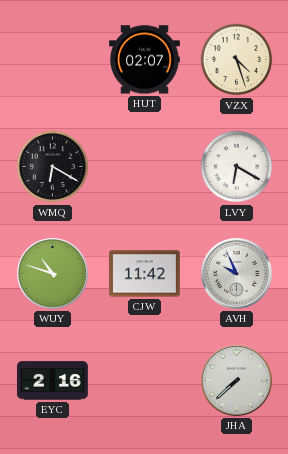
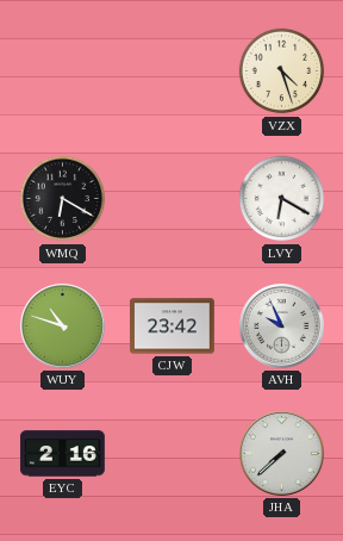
HUT: 02:07 -> none
CJW: 11:42 -> 23:42
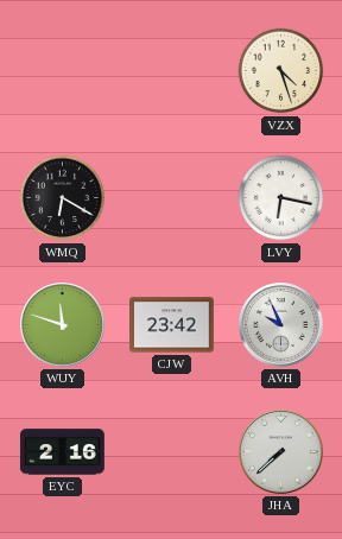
LVY: 6:20 -> 6:17
WUY: 10:48 -> 11:48
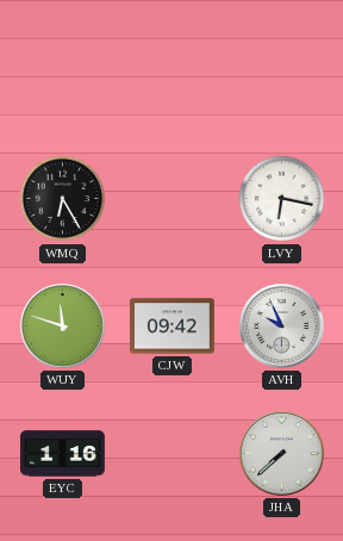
VZX: 4:27 -> none
WMQ: 6:20 -> 6:25
CJW: 23:42 -> 09:42
EYC: 2:16 -> 1:16
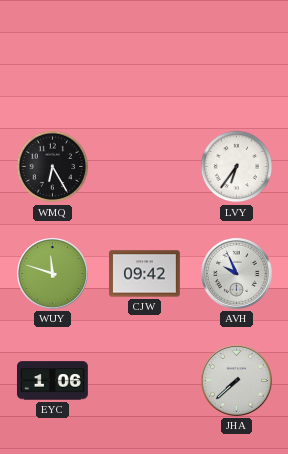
LVY: 6:17 -> 6:36
EYC: 1:16 -> 1:06
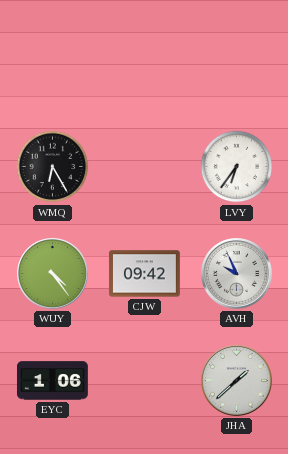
WUY: 11:48 -> 4:24
JHA: 7:38 -> 1:38
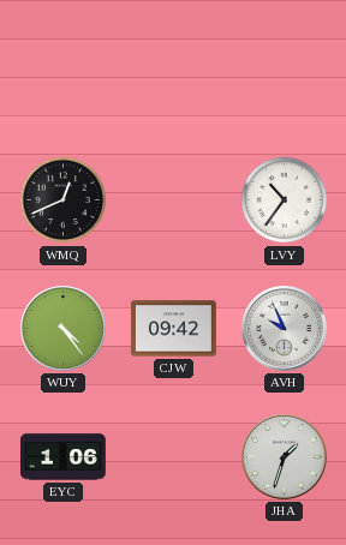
WMQ: 6:25 -> 12:41
LVY: 6:36 -> 10:36
JHA: 1:38 -> 1:33
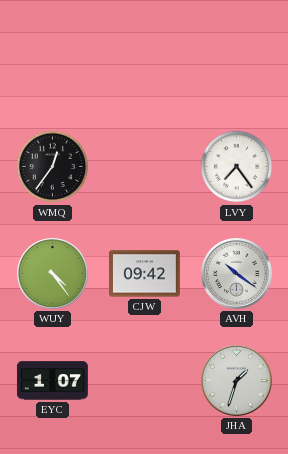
WMQ: 12:41 -> 12:36
LVY: 10:36 -> 7:24
AVH: 9:56 -> 10:21
EYC: 1:06 -> 1:07
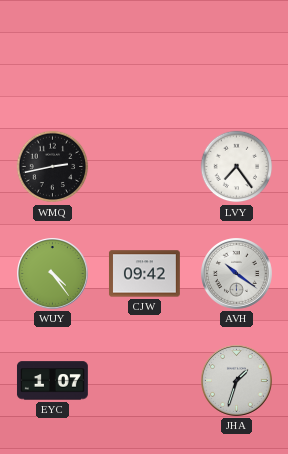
WMQ: 12:36 -> 2:43
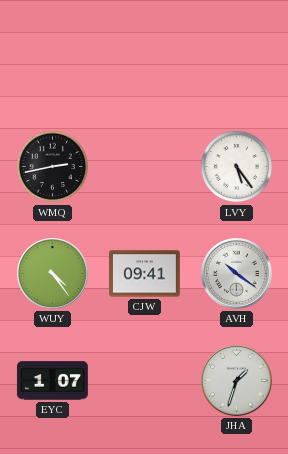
LVY: 7:24 -> 5:24
CJW: 09:42 -> 09:41
